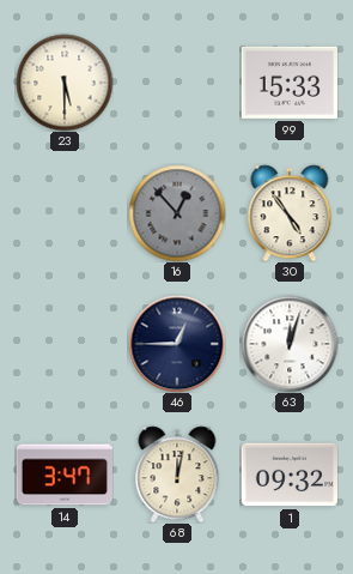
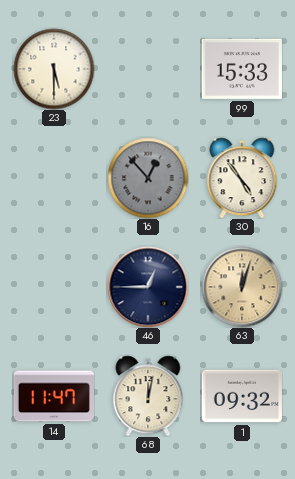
63 dial: white -> champagne
14: 3:47 -> 11:47
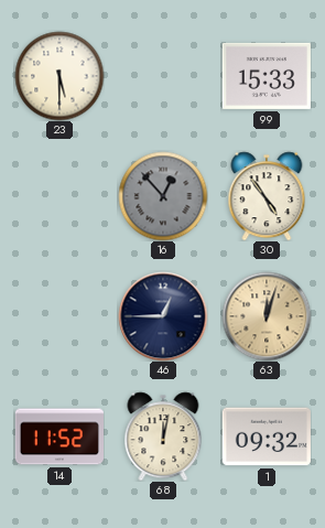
14: 11:47 -> 11:52
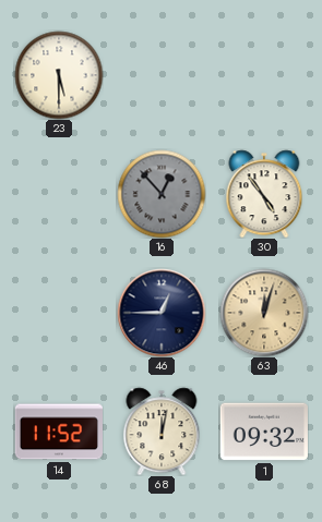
99: 15:33 -> none
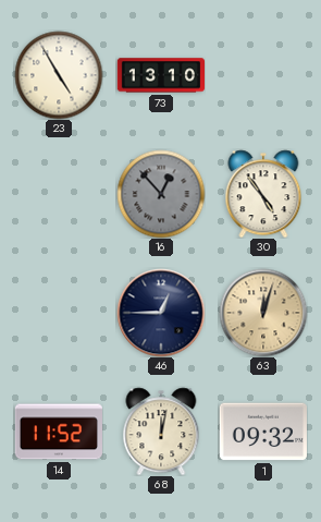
23: 5:30 -> 4:55
73: none -> 13:10
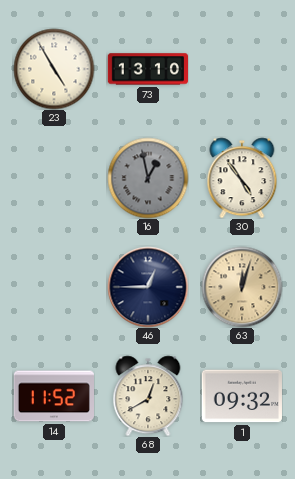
16: 12:53 -> 12:58
68: 12:02 -> 12:40
